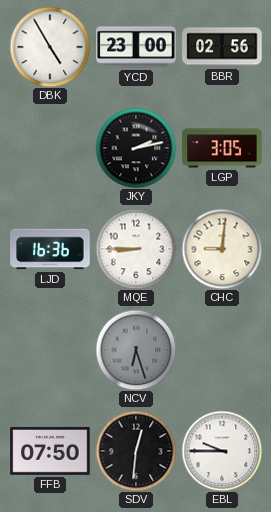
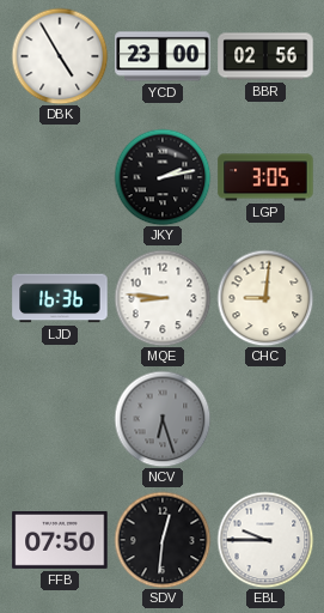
MQE: 8:45 -> 8:46
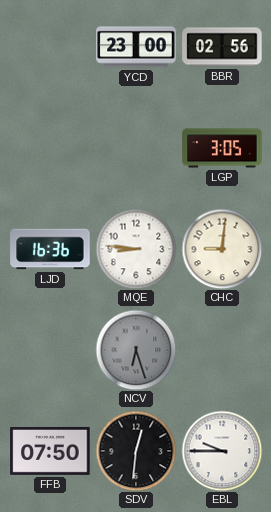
DBK: 4:55 -> none
JKY: 2:13 -> none
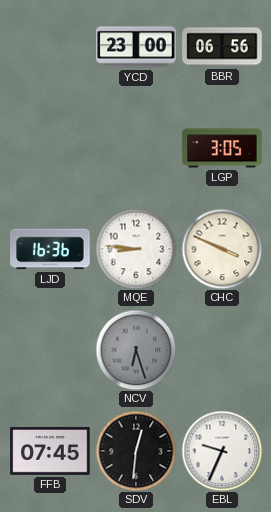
BBR: 02:56 -> 06:56
CHC: 9:01 -> 3:49
FFB: 07:50 -> 07:45
EBL: 9:45 -> 9:34
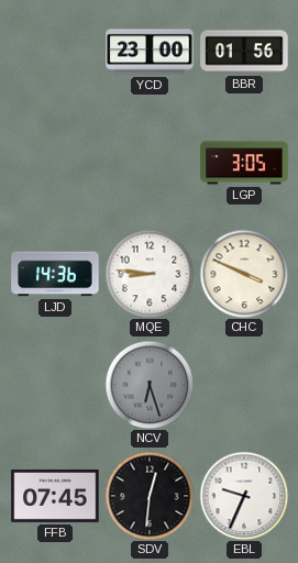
BBR: 06:56 -> 01:56
LJD: 16:36 -> 14:36
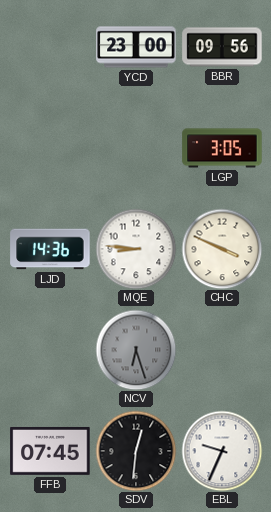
BBR: 01:56 -> 09:56
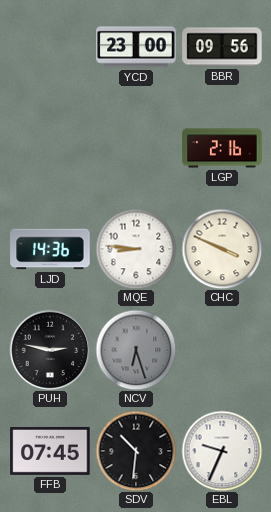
LGP: 3:05 -> 2:16
PUH: none -> 2:47
SDV: 12:31 -> 10:31
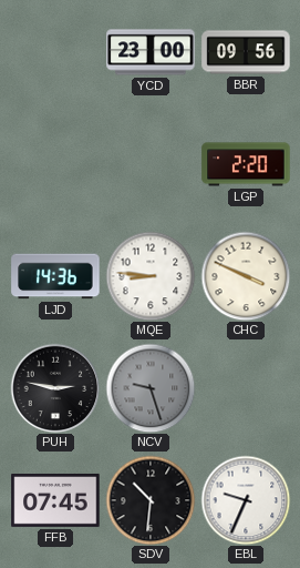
LGP: 2:16 -> 2:20
NCV: 6:27 -> 9:27
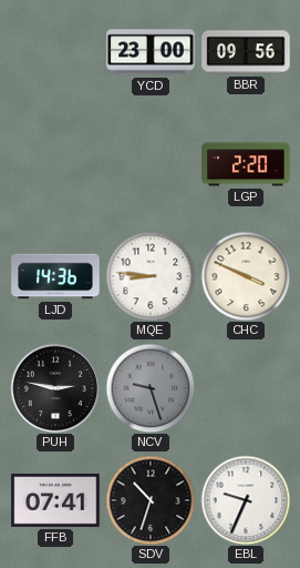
FFB: 07:45 -> 07:41
SDV: 10:31 -> 10:33
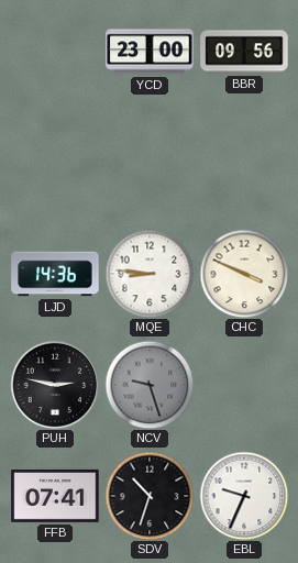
LGP: 2:20 -> none
